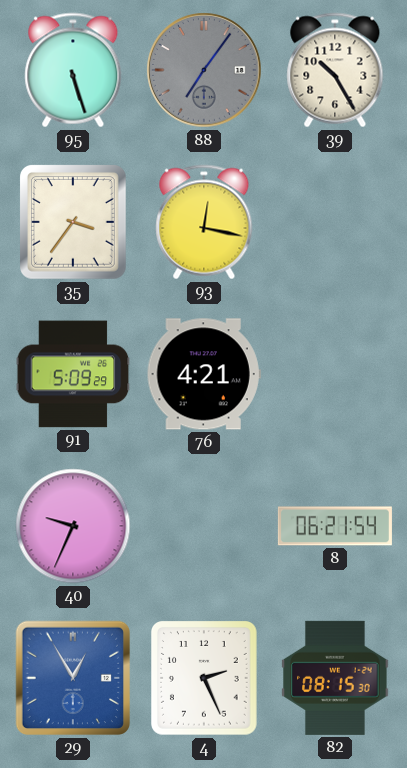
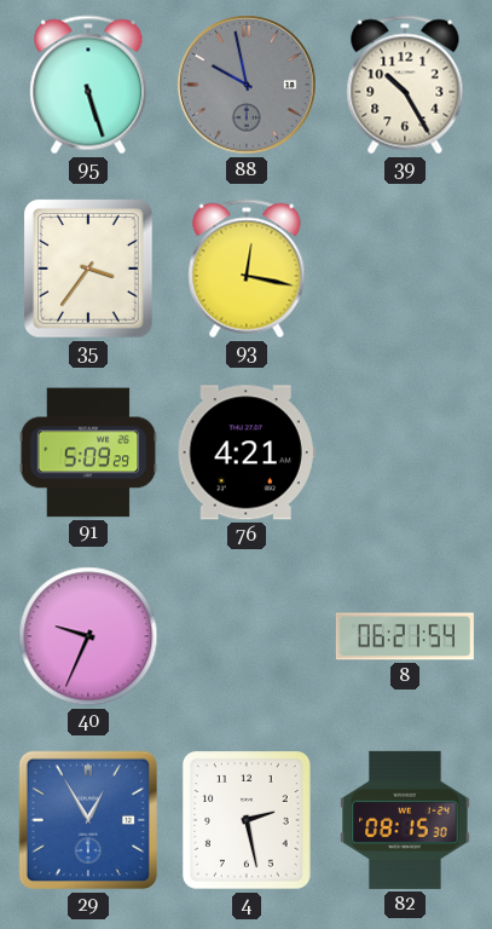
88: 7:06 -> 9:58
4: 2:26 -> 2:28
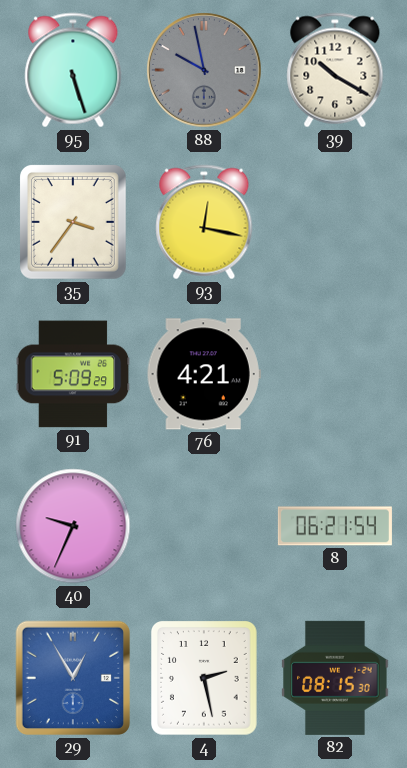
39: 10:25 -> 10:20
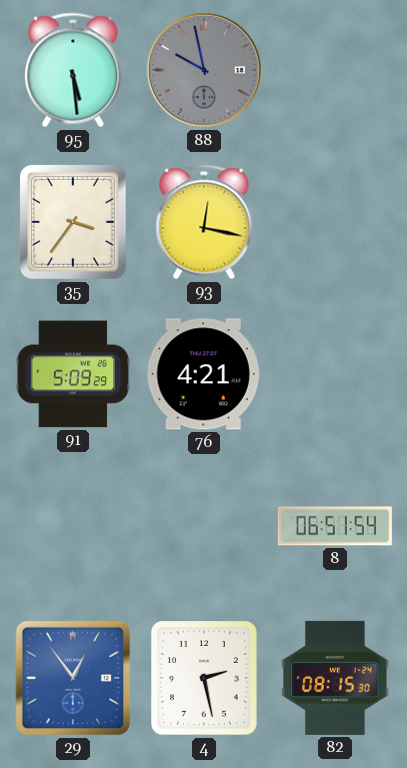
95: 5:27 -> 5:29
39: 10:20 -> none
40: 9:34 -> none
8: 06:21 -> 06:51
29: 12:55 -> 12:54
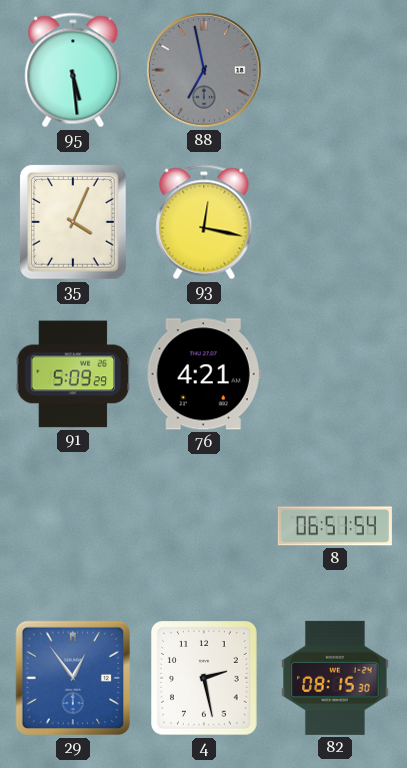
88: 9:58 -> 6:58
35: 3:36 -> 4:04
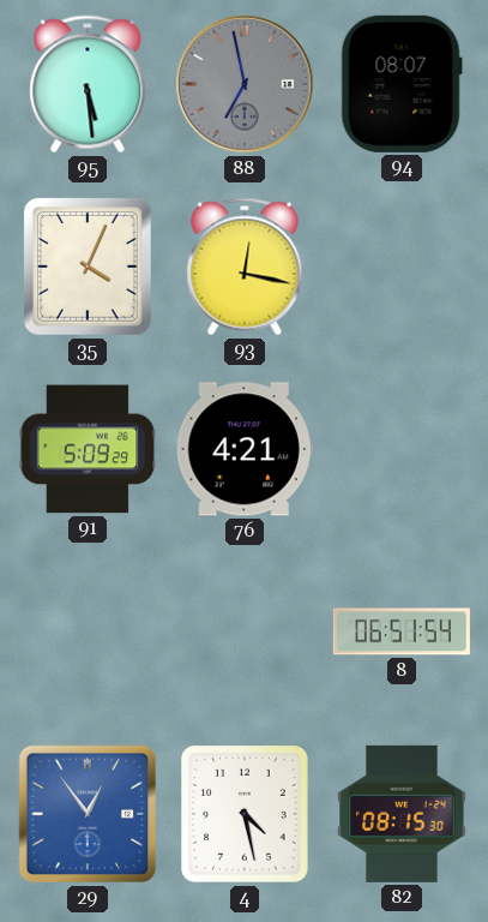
94: none -> 08:07
4: 2:28 -> 4:28
